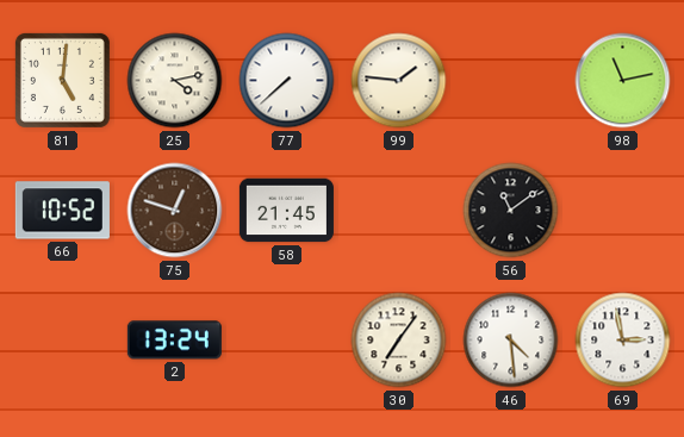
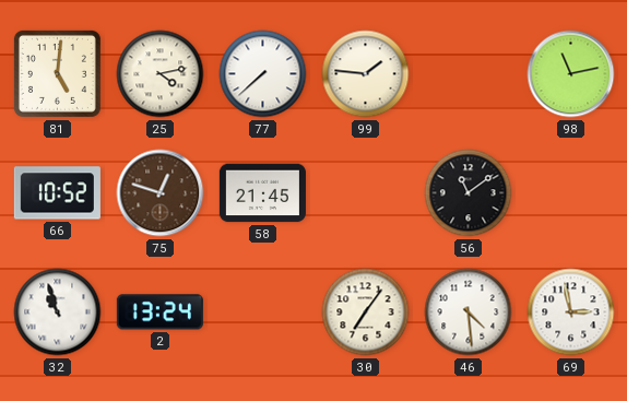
32: none -> 10:57
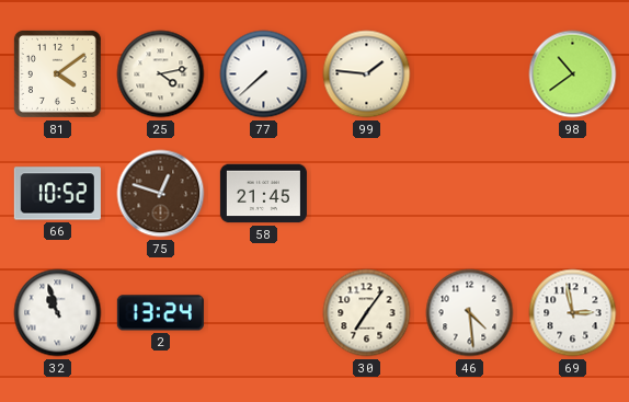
81: 5:01 -> 4:09
98: 11:13 -> 10:39
56: 11:09 -> none
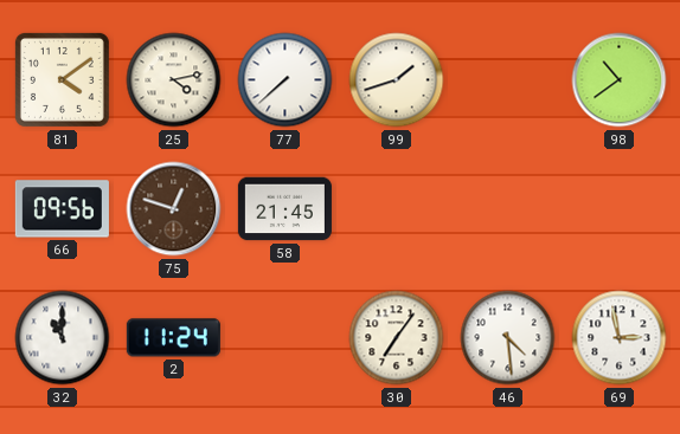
99: 1:46 -> 1:42
66: 10:52 -> 09:56
32: 10:57 -> 11:00
2: 13:24 -> 11:24
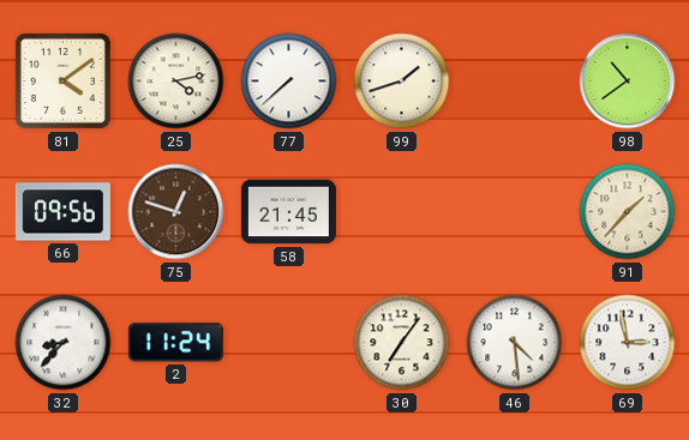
91: none -> 1:37
32: 11:00 -> 8:37
